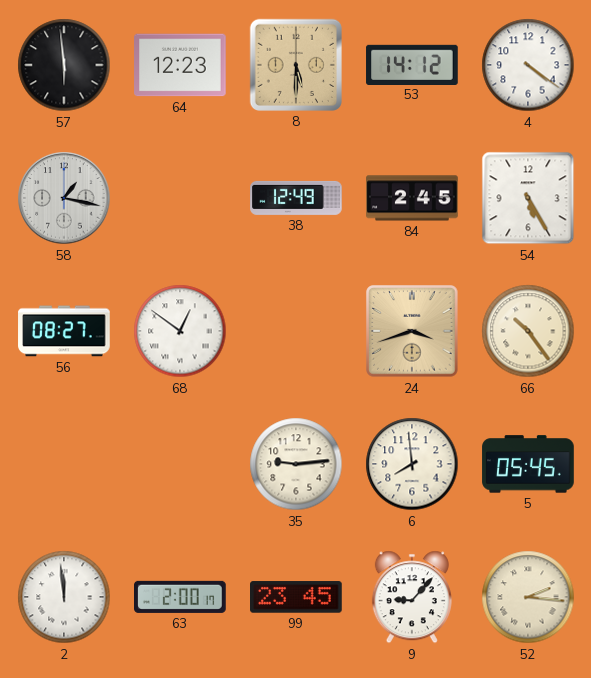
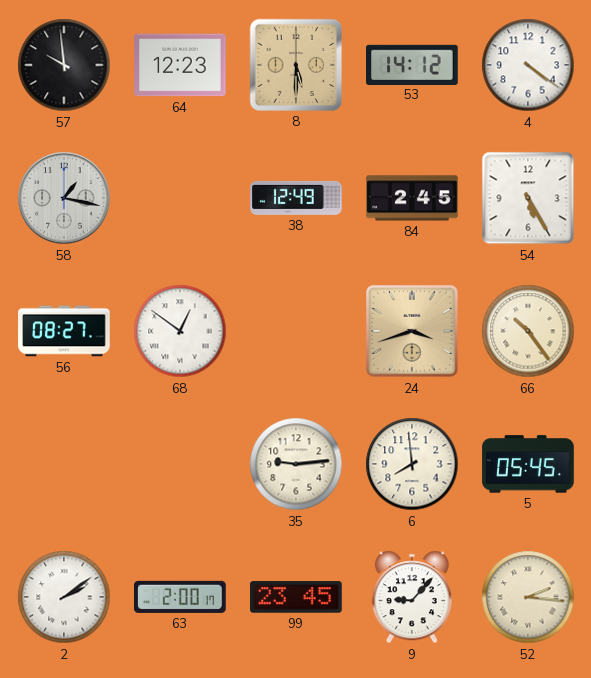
57: 5:59 -> 9:59
2: 11:59 -> 2:09
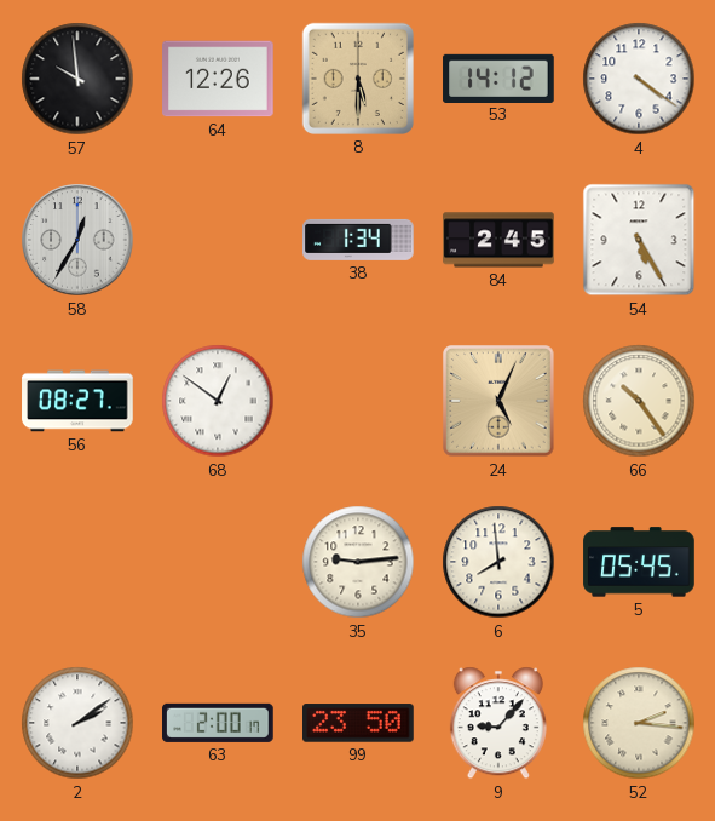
64: 12:23 -> 12:26
58: 1:17 -> 12:35
38: 12:49 -> 1:34
24: 3:42 -> 5:04
99: 23:45 -> 23:50
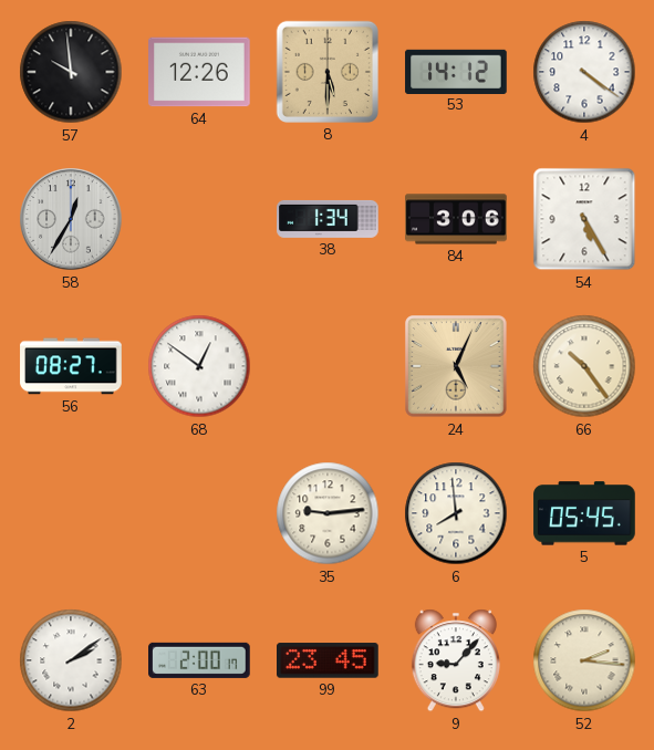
84: 2:45 -> 3:06
99: 23:50 -> 23:45
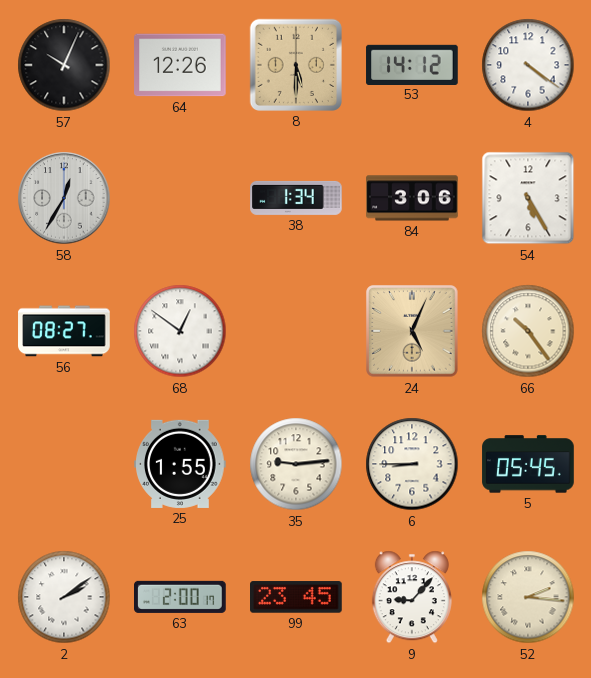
57: 9:59 -> 10:04
25: none -> 1:55
6: 7:59 -> 8:45
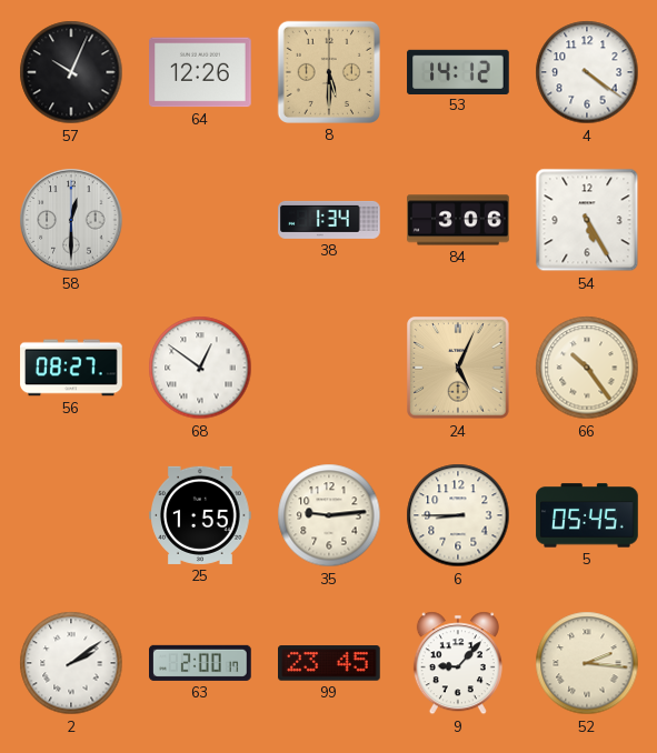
58: 12:35 -> 12:30
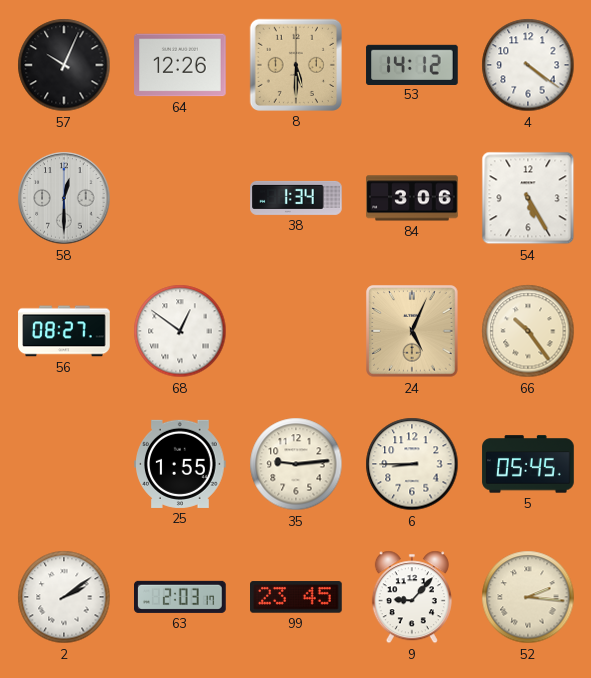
63: 2:00 -> 2:03
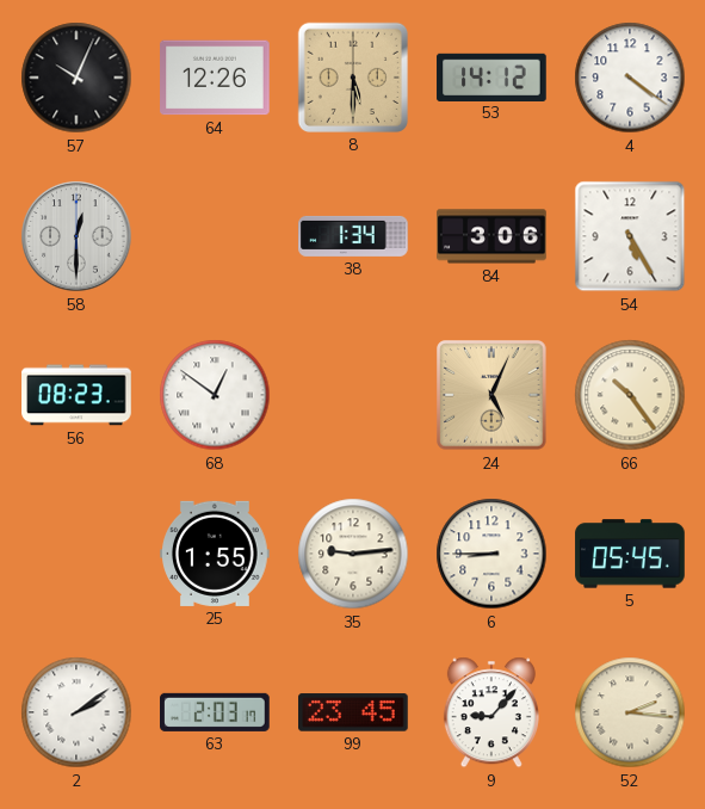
56: 08:27 -> 08:23
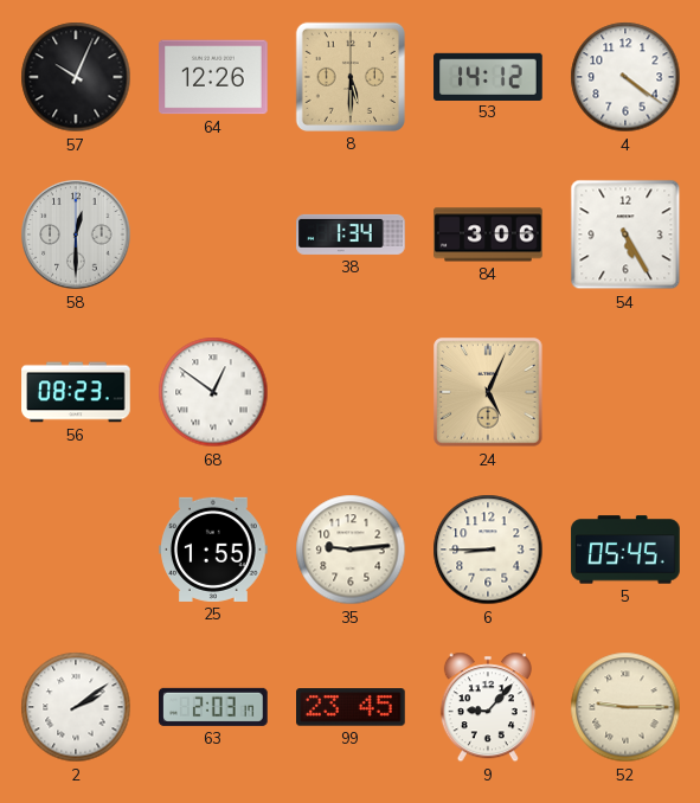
66: 10:24 -> none
52: 2:16 -> 9:15
